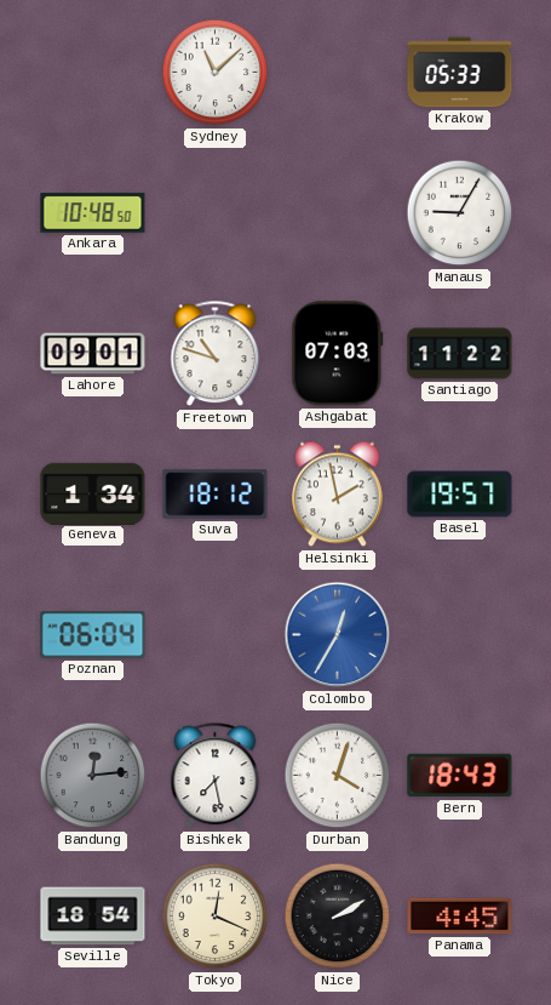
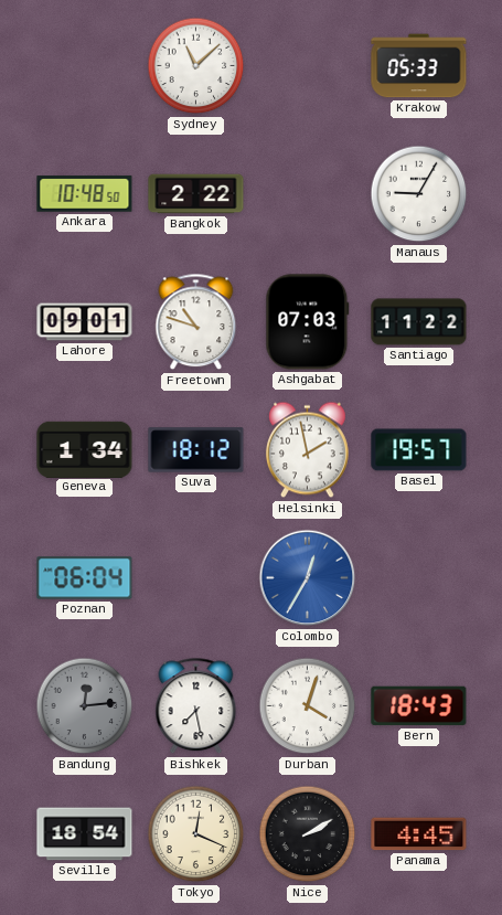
Bangkok: none -> 2:22
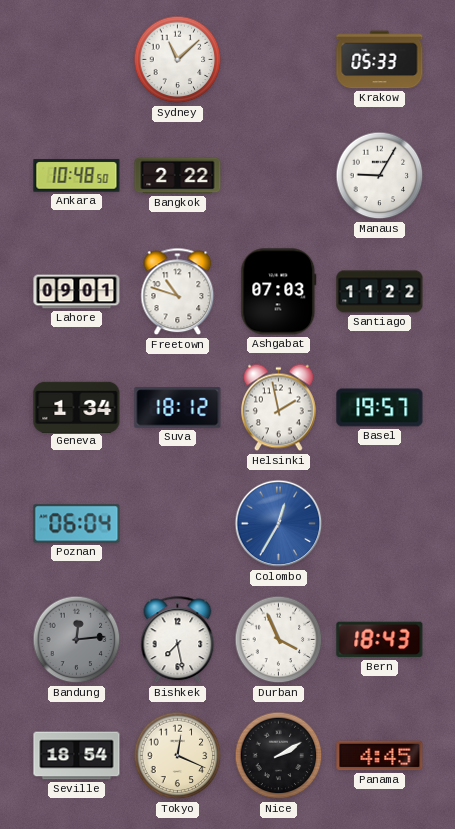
Durban: 4:03 -> 3:56
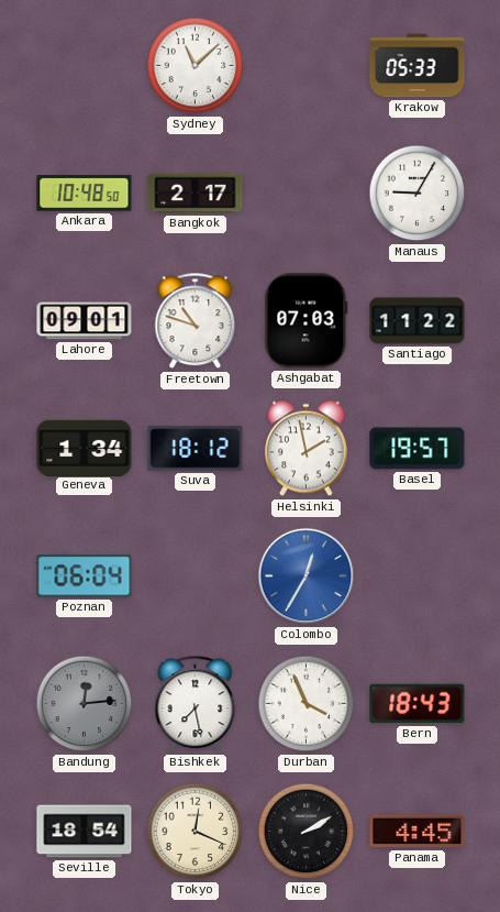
Bangkok: 2:22 -> 2:17
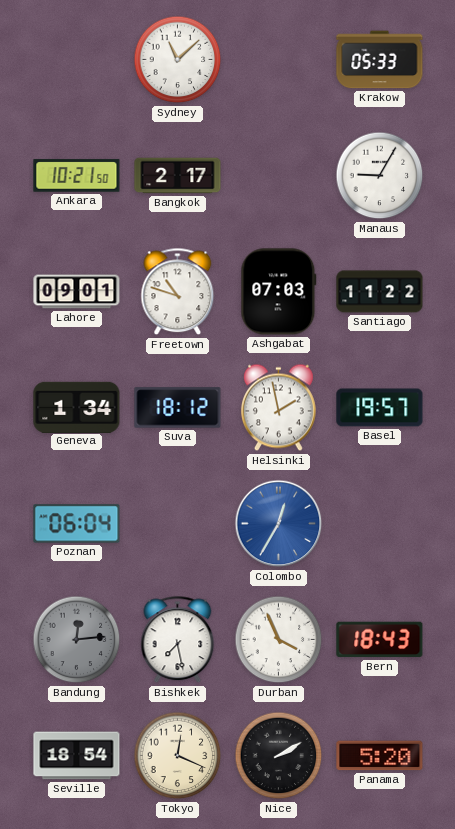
Ankara: 10:48 -> 10:21
Panama: 4:45 -> 5:20
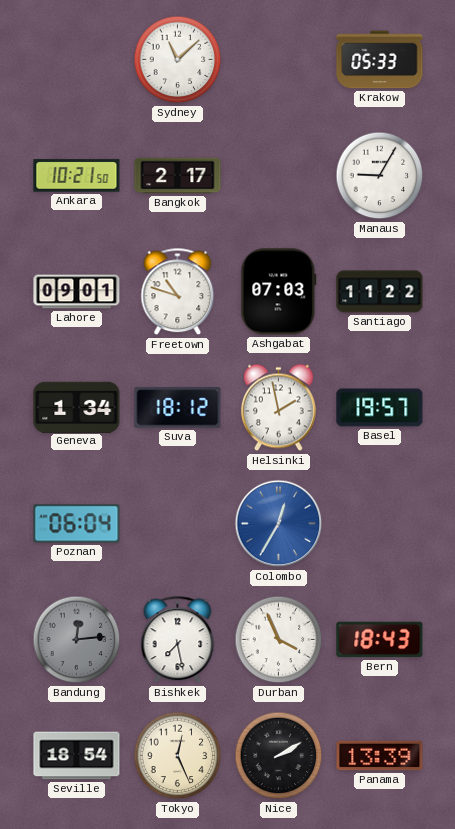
Tokyo: 12:19 -> 12:26
Panama: 5:20 -> 13:39
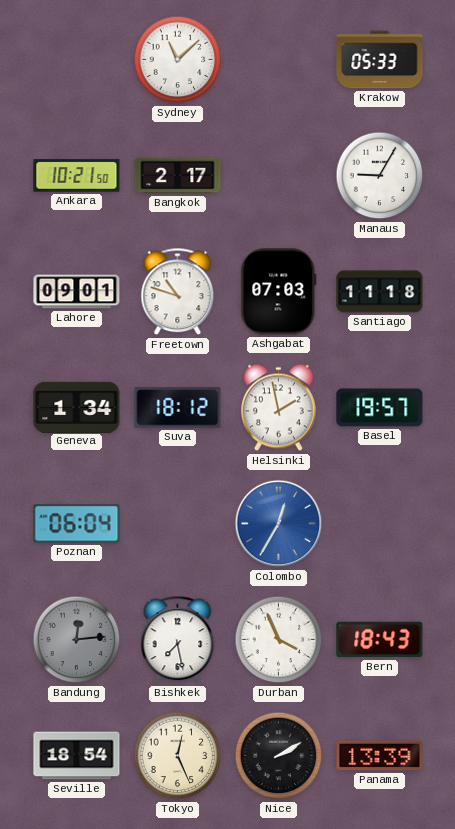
Santiago: 11:22 -> 11:18
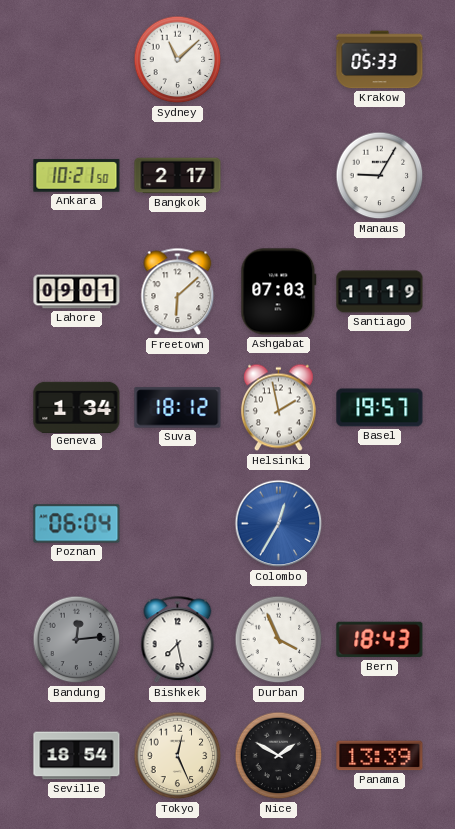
Freetown: 10:48 -> 6:08
Santiago: 11:18 -> 11:19
Nice: 2:10 -> 1:50
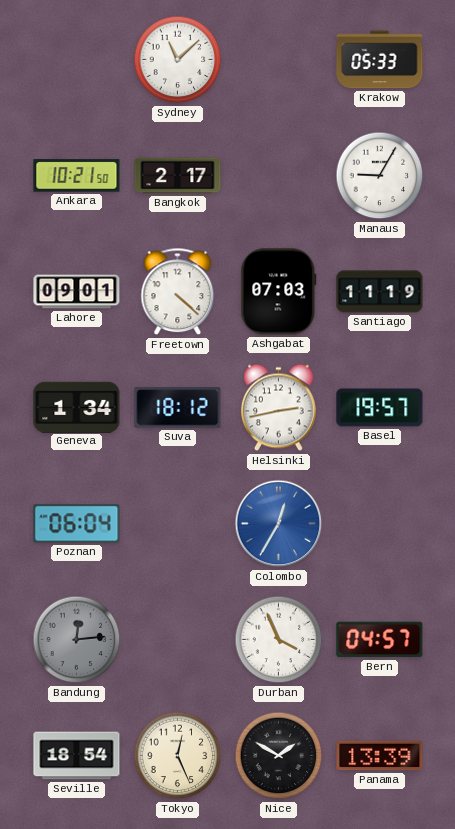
Freetown: 6:08 -> 4:22
Helsinki: 1:58 -> 2:43
Bishkek: 7:28 -> none
Bern: 18:43 -> 04:57
